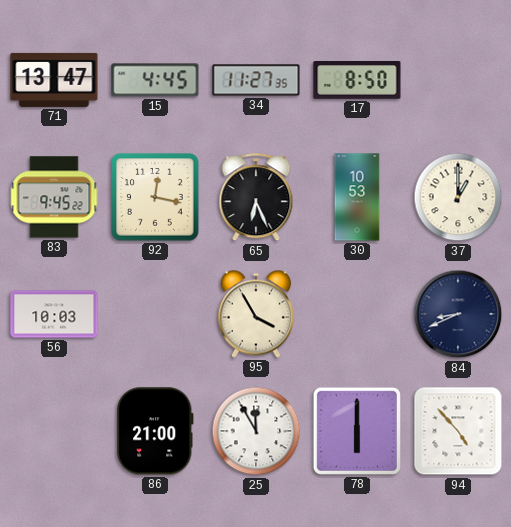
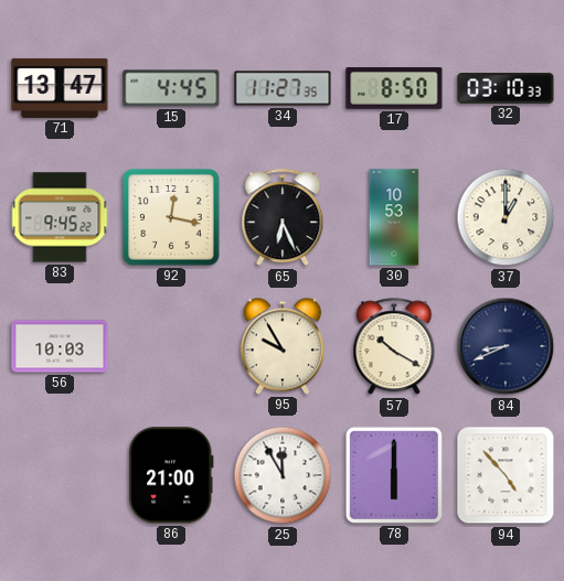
32: none -> 03:10
95: 3:55 -> 9:55
57: none -> 10:20
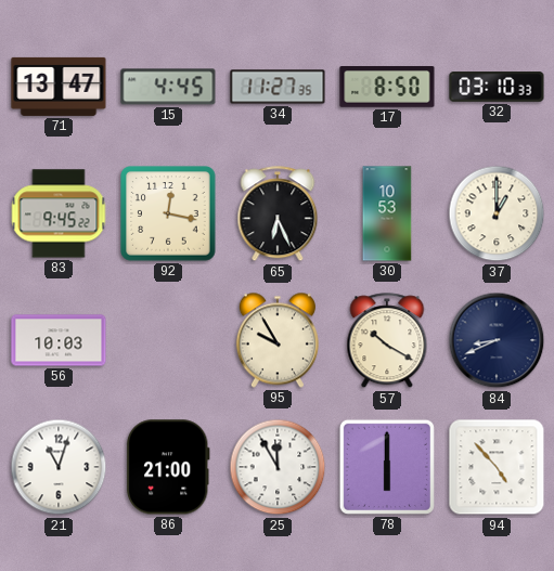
21: none -> 11:03
